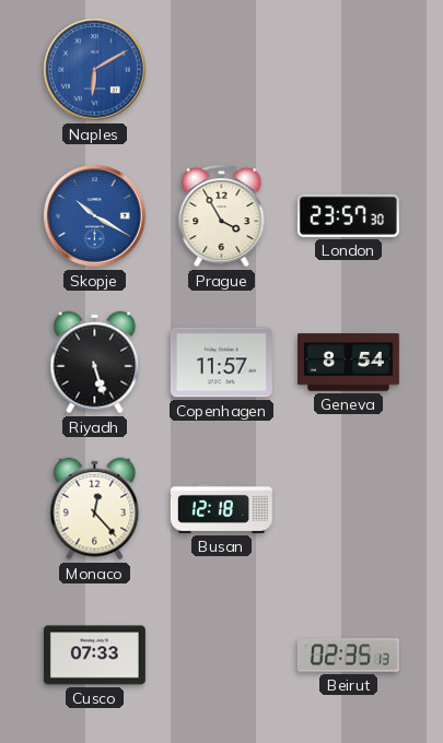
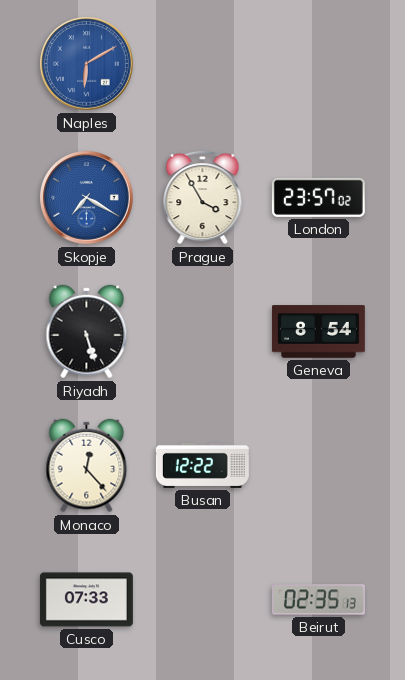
Skopje: 10:20 -> 7:20
London: 23:57:30 -> 23:57:02
Copenhagen: 11:57 -> none
Busan: 12:18 -> 12:22
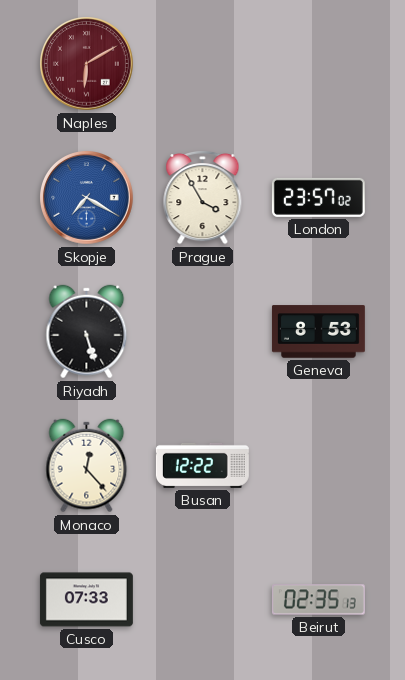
Naples dial: blue -> burgundy
Geneva: 8:54 -> 8:53
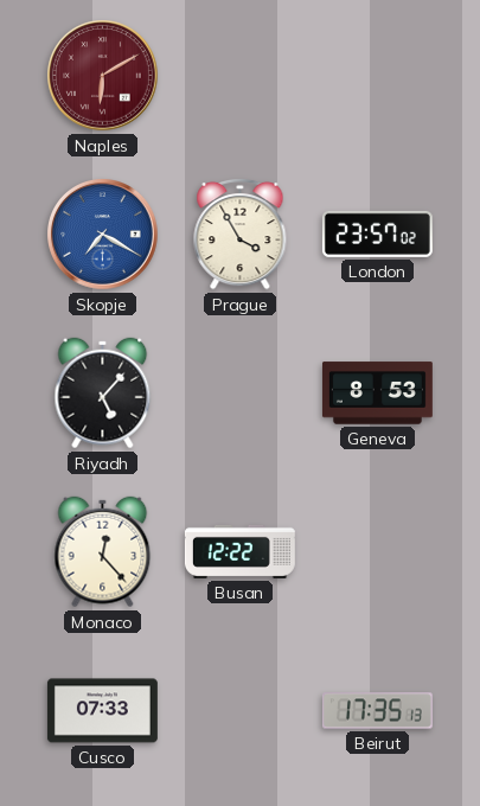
Riyadh: 5:27 -> 5:07
Beirut: 02:35 -> 17:35
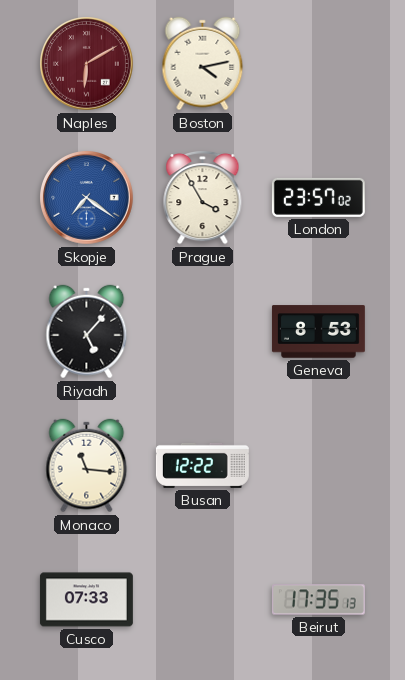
Boston: none -> 4:13
Skopje: 7:20 -> 7:21
Monaco: 12:23 -> 11:16
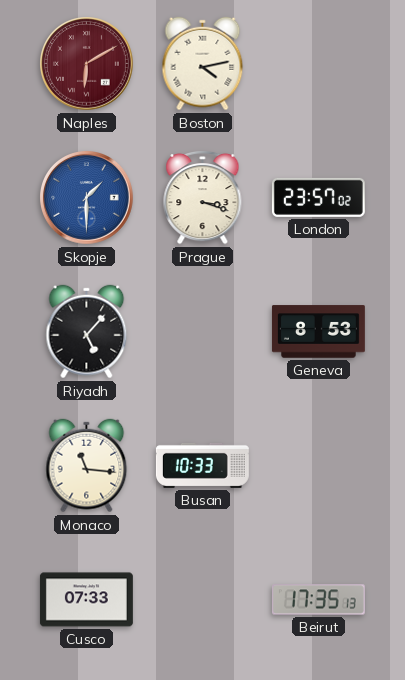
Skopje: 7:21 -> 1:30
Prague: 3:55 -> 3:18
Busan: 12:22 -> 10:33
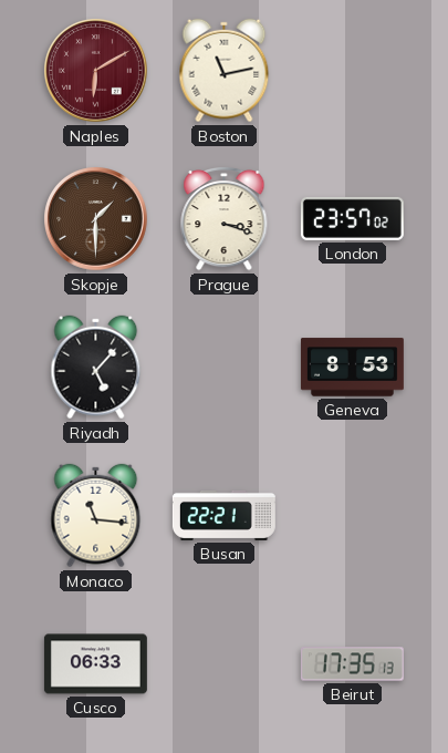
Boston: 4:13 -> 11:13
Skopje dial: blue -> brown
Busan: 10:33 -> 22:21
Cusco: 07:33 -> 06:33
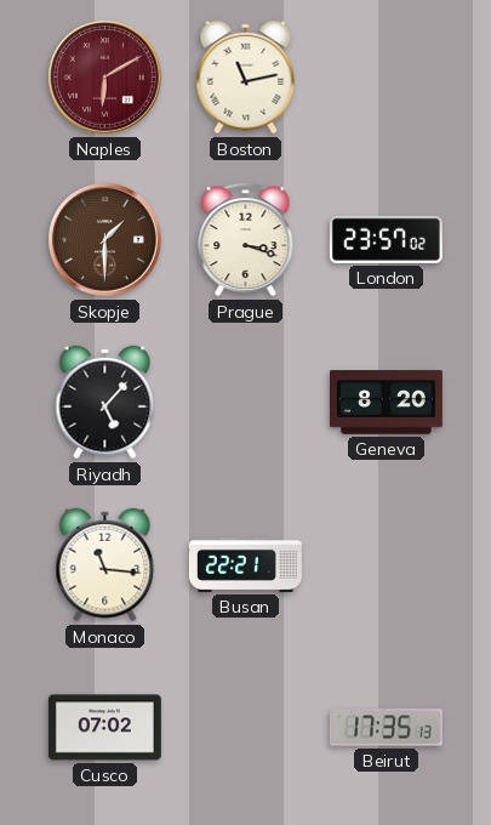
Geneva: 8:53 -> 8:20
Cusco: 06:33 -> 07:02
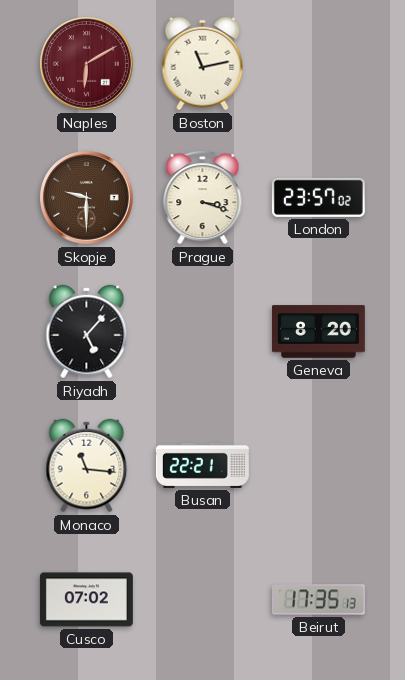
Skopje: 1:30 -> 9:30
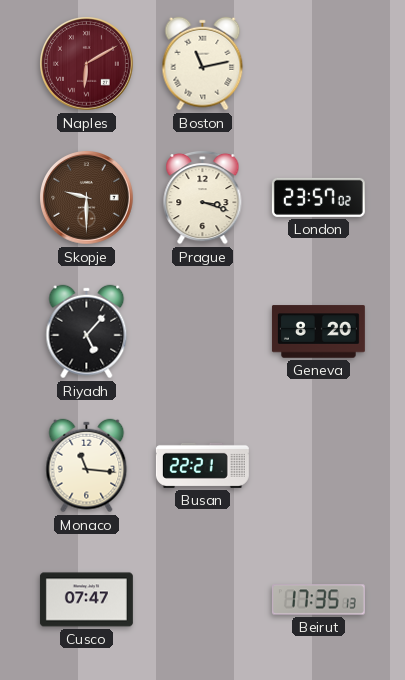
Cusco: 07:02 -> 07:47
